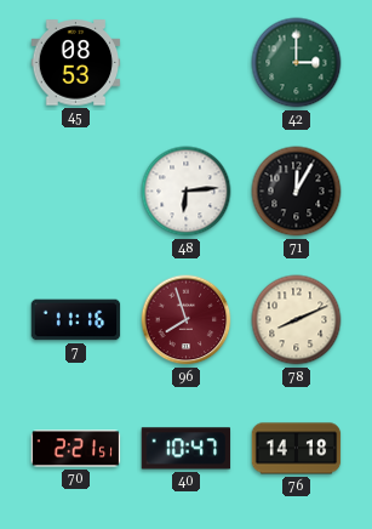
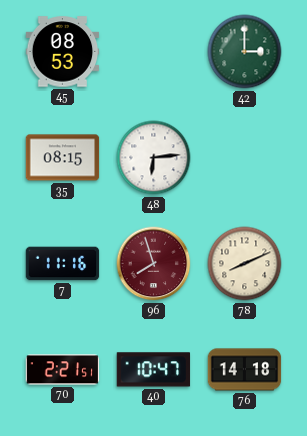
35: none -> 08:15
71: 12:05 -> none
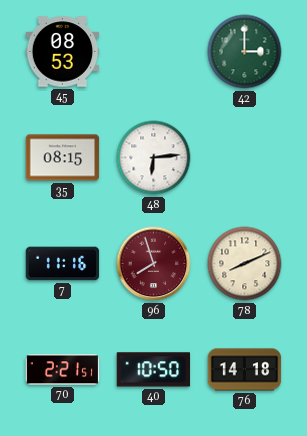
40: 10:47 -> 10:50
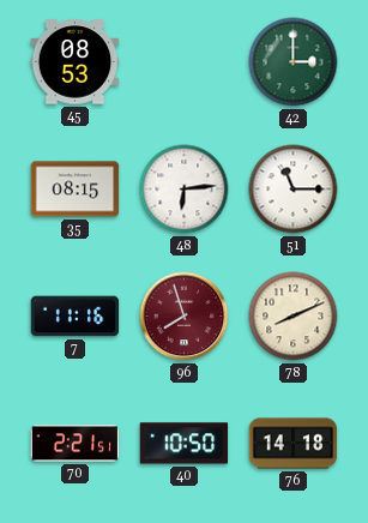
51: none -> 11:15
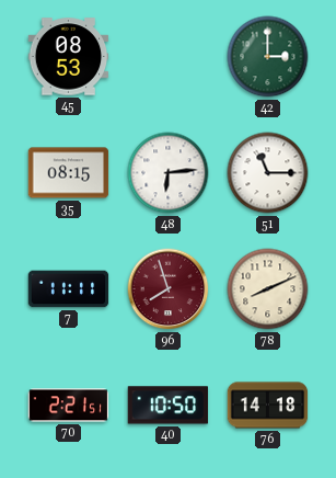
7: 11:16 -> 11:11
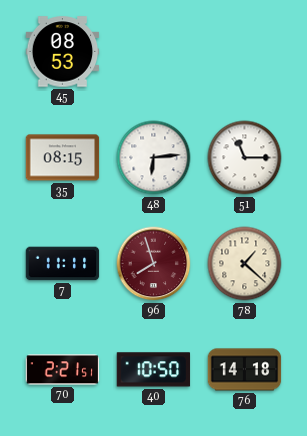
42: 3:00 -> none
78: 8:11 -> 1:22
